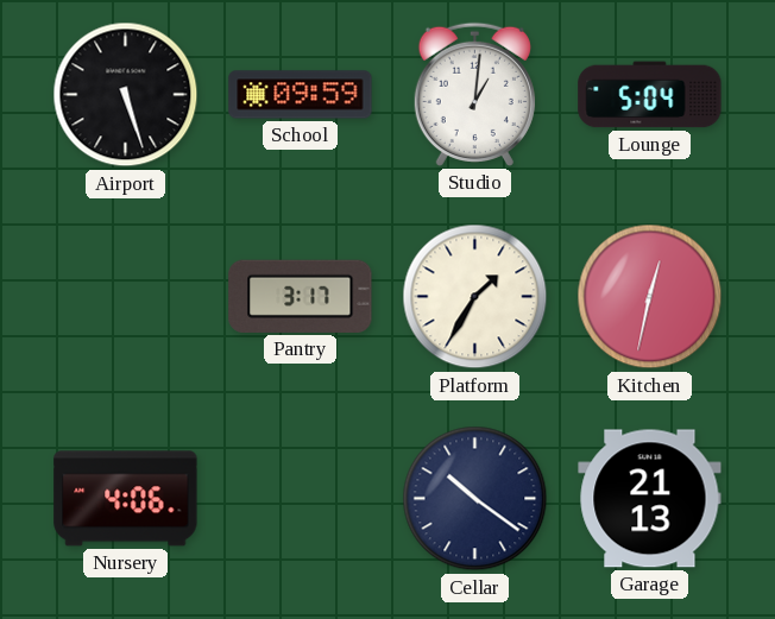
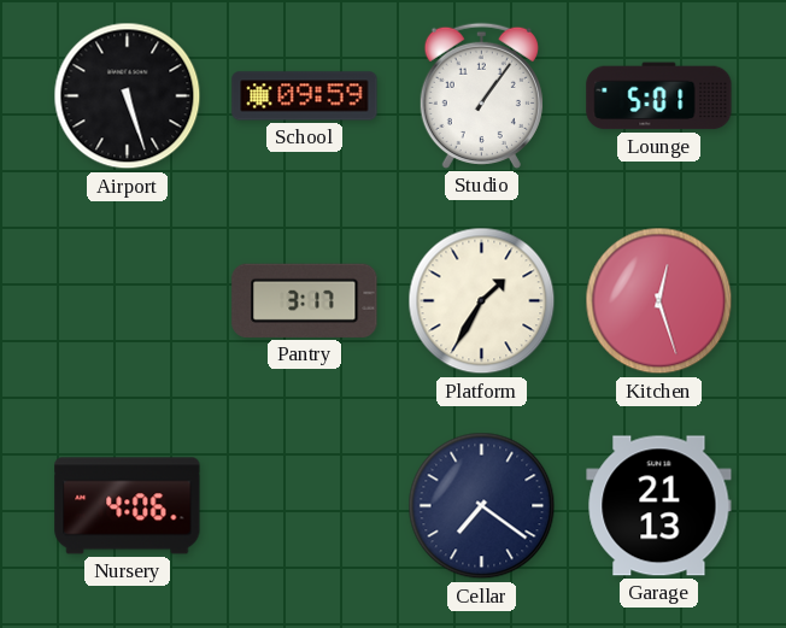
Studio: 1:01 -> 1:06
Lounge: 5:04 -> 5:01
Kitchen: 12:32 -> 12:27
Cellar: 10:21 -> 7:21
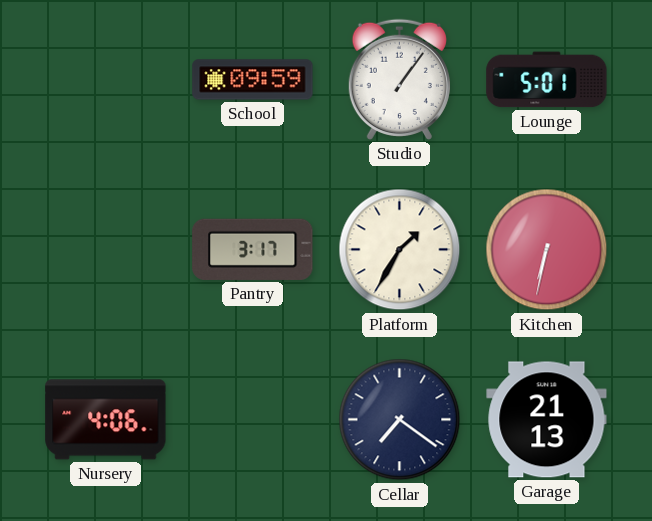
Airport: 5:27 -> none
Kitchen: 12:27 -> 6:32
